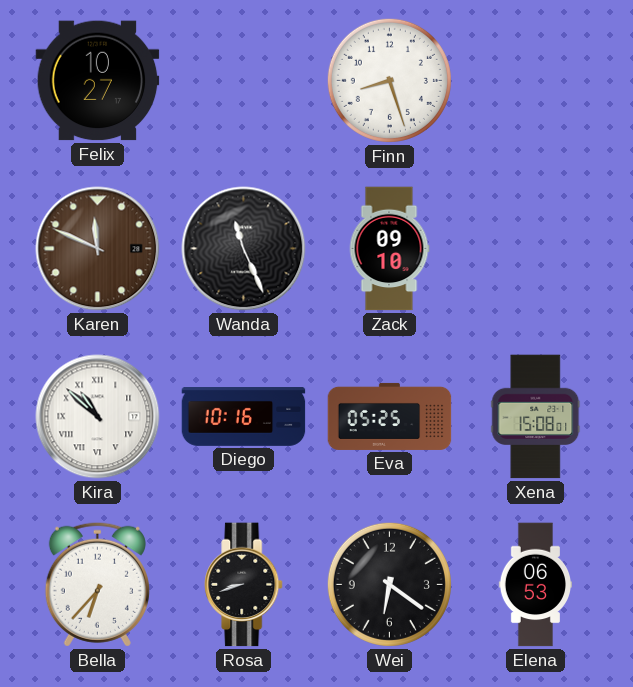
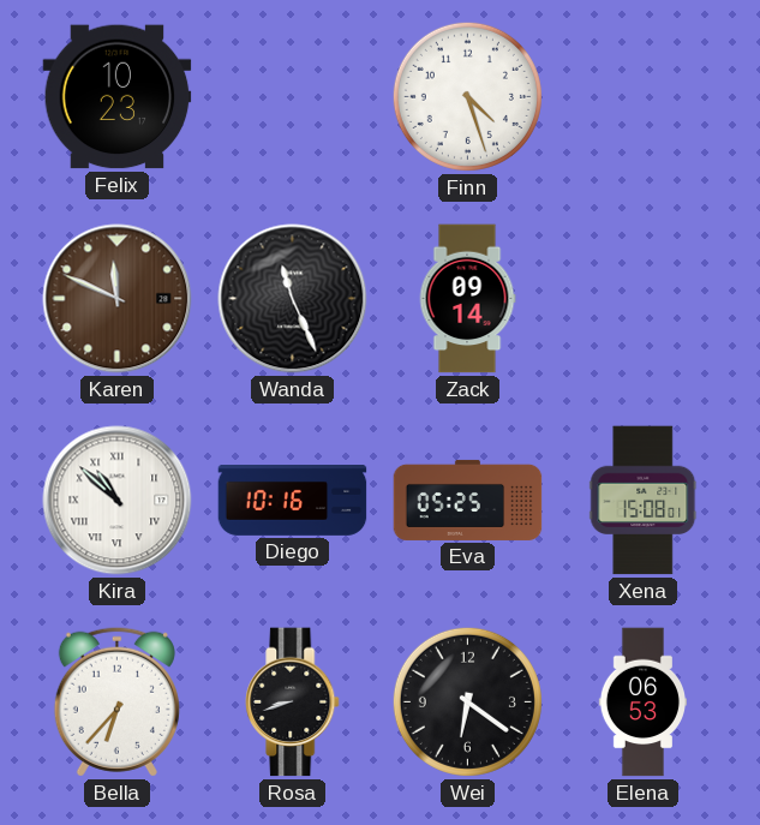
Felix: 10:27 -> 10:23
Finn: 8:27 -> 4:27
Zack: 09:10 -> 09:14
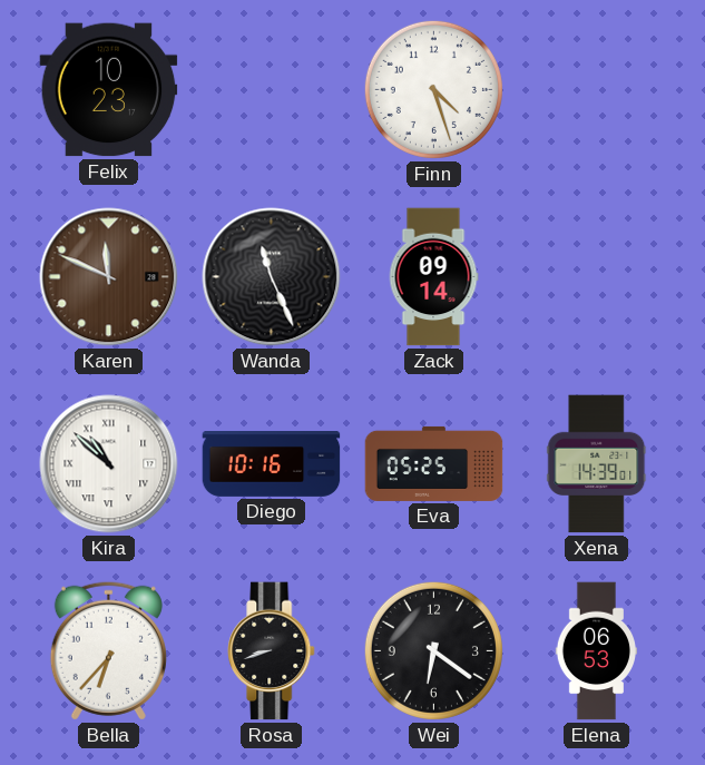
Xena: 15:08 -> 14:39
